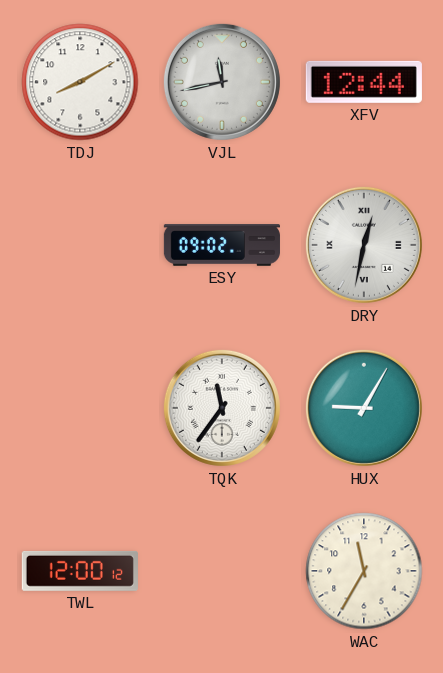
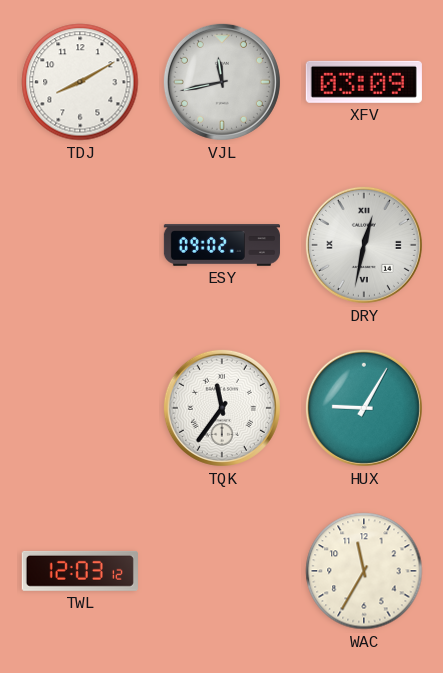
XFV: 12:44 -> 03:09
TWL: 12:00 -> 12:03
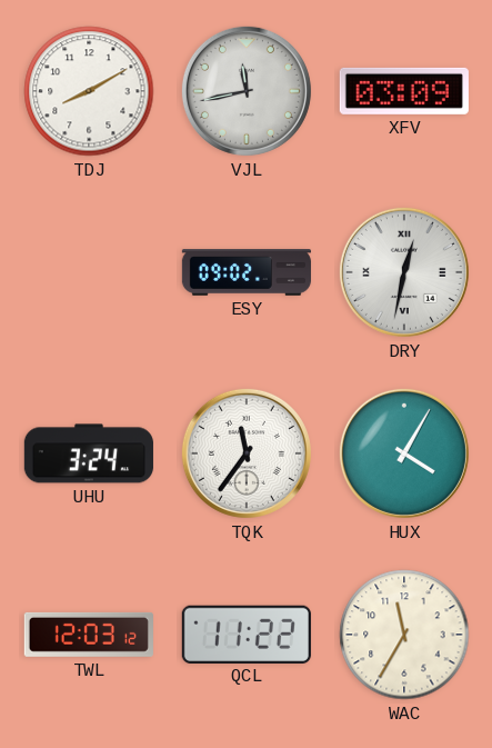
UHU: none -> 3:24
HUX: 9:05 -> 4:05
QCL: none -> 11:22
